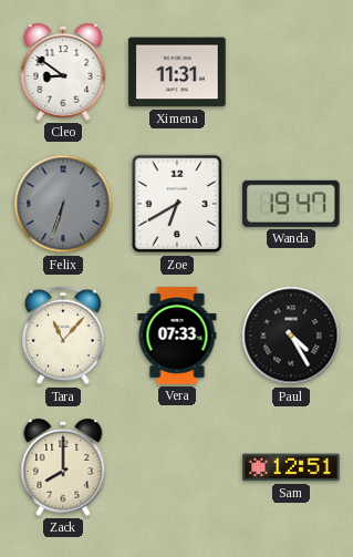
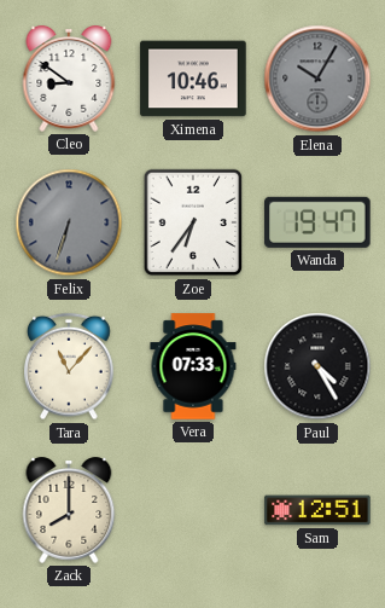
Ximena: 11:31 -> 10:46
Elena: none -> 10:05
Zoe: 6:40 -> 6:36
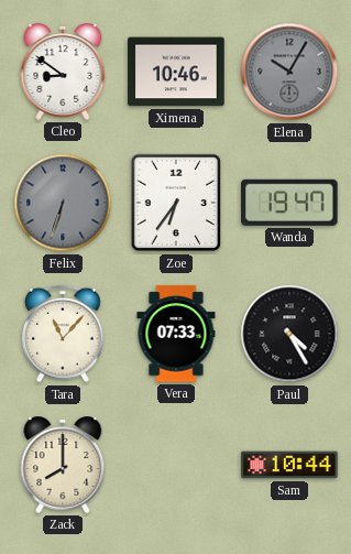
Sam: 12:51 -> 10:44
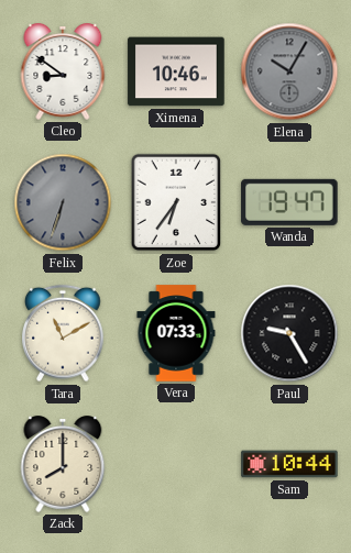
Tara: 11:07 -> 11:10
Paul: 4:25 -> 9:25
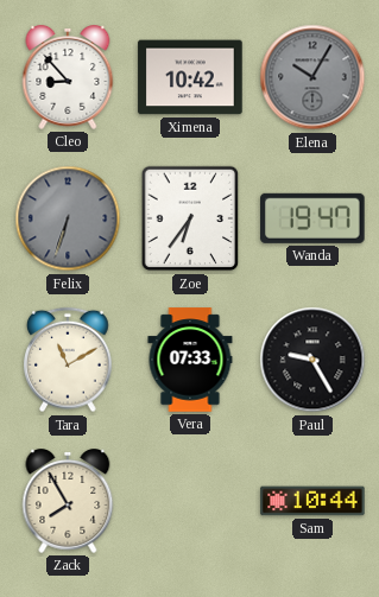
Cleo: 8:51 -> 8:53
Ximena: 10:46 -> 10:42
Zack: 8:00 -> 7:55
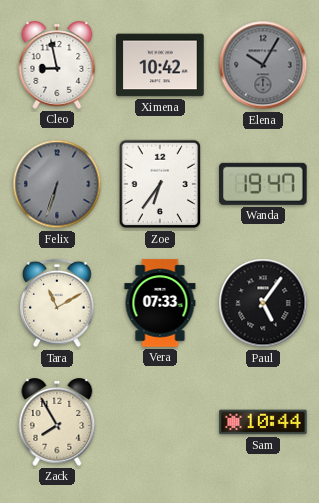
Cleo: 8:53 -> 8:58
Paul: 9:25 -> 5:06
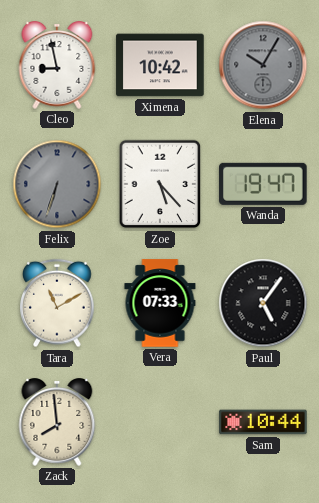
Zoe: 6:36 -> 5:23
Zack: 7:55 -> 7:59
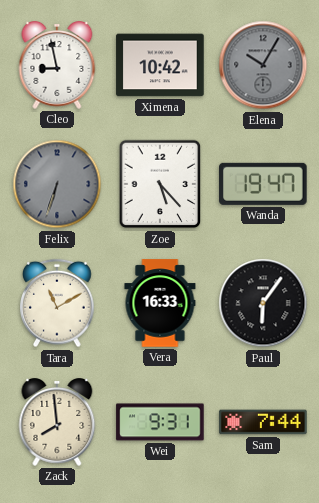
Vera: 07:33 -> 16:33
Paul: 5:06 -> 6:06
Wei: none -> 9:31
Sam: 10:44 -> 7:44
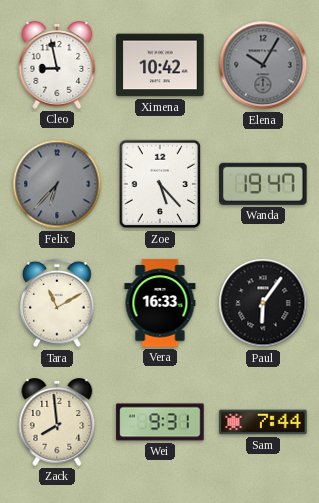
Felix: 6:33 -> 6:37
